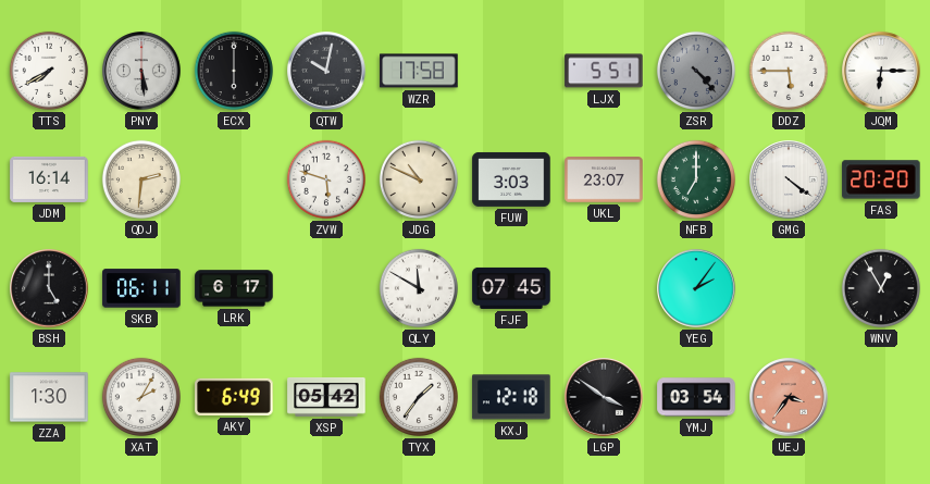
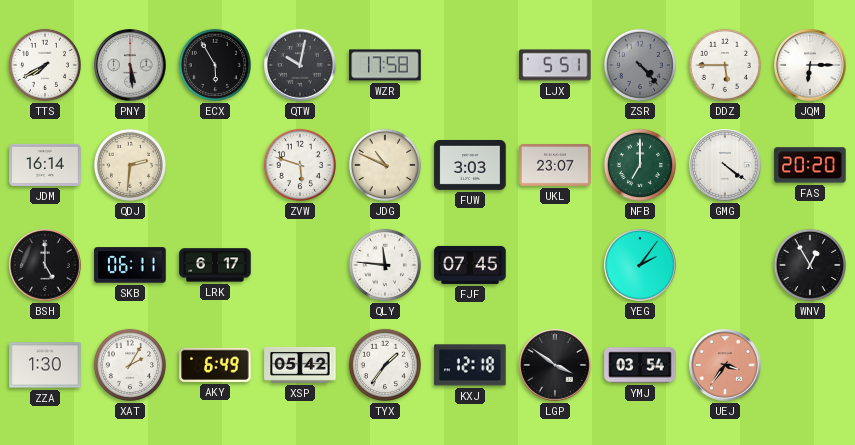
ECX: 6:00 -> 5:55
QLY: 11:50 -> 11:46
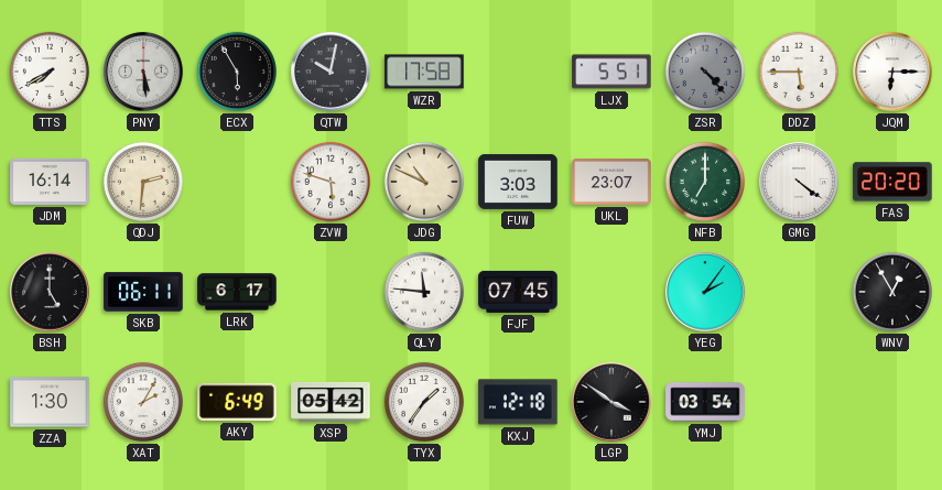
UEJ: 3:36 -> none
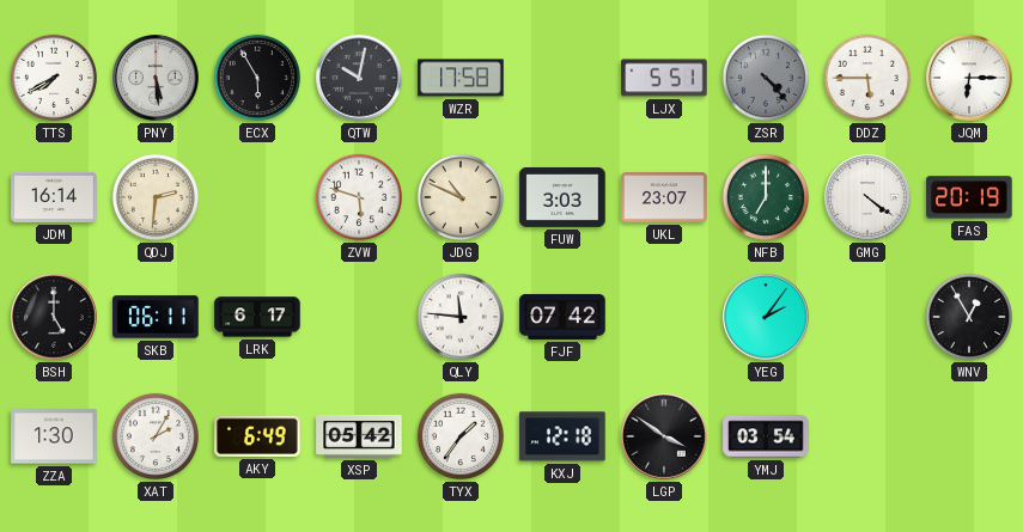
FAS: 20:20 -> 20:19
FJF: 07:45 -> 07:42
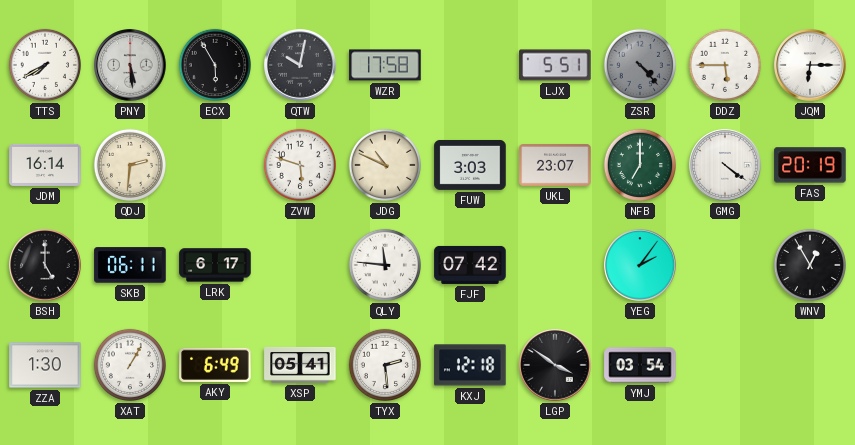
XAT: 2:05 -> 1:05
XSP: 05:42 -> 05:41
TYX: 1:36 -> 2:29
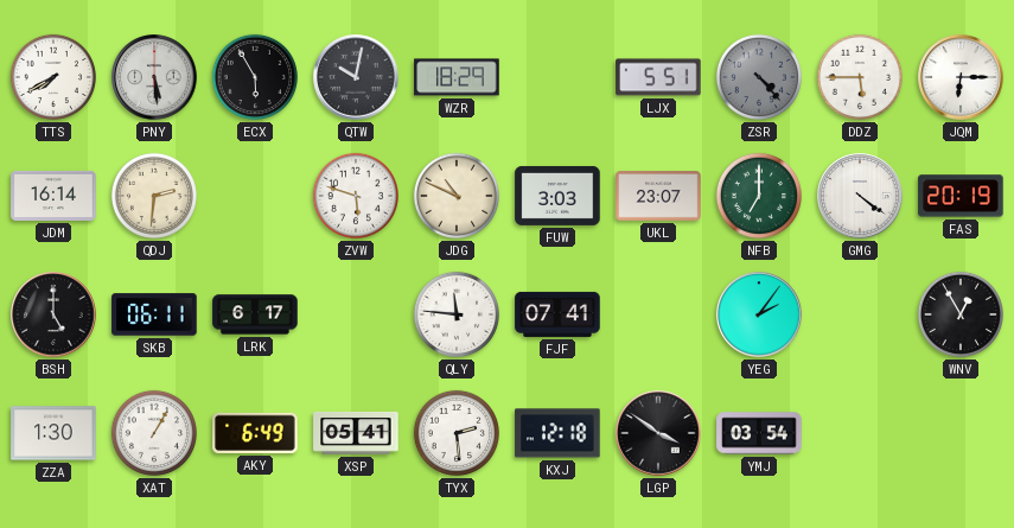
WZR: 17:58 -> 18:29
FJF: 07:42 -> 07:41
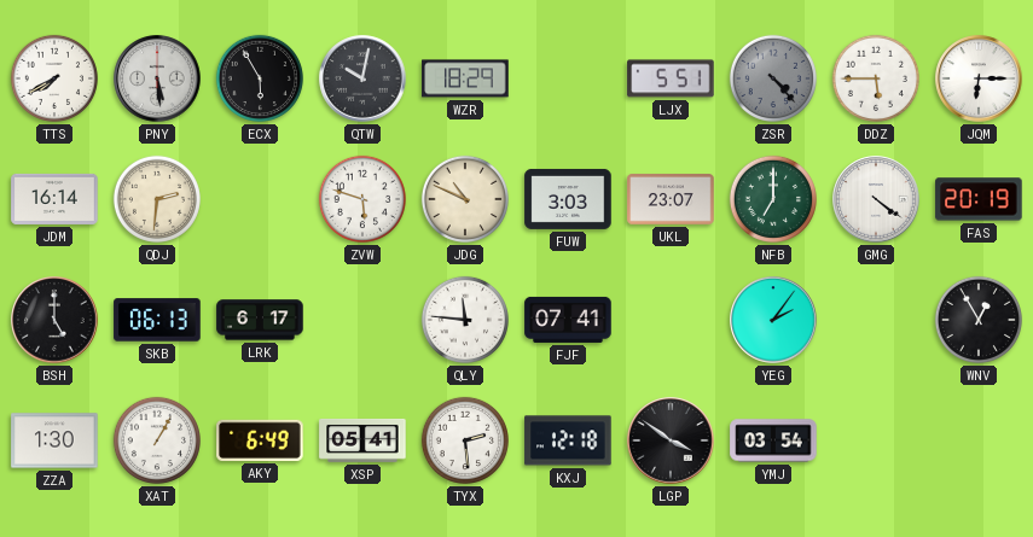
SKB: 06:11 -> 06:13
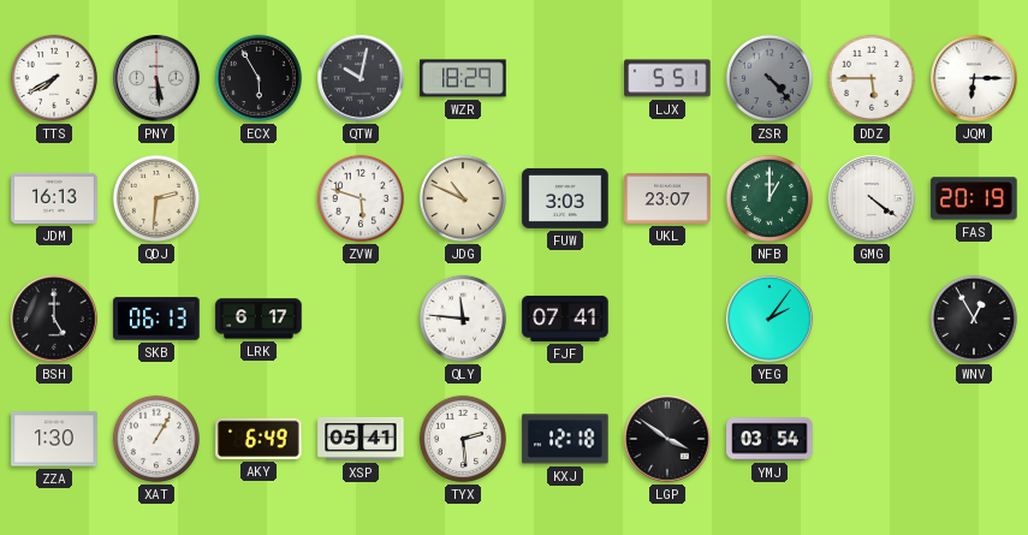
JDM: 16:14 -> 16:13
NFB: 7:00 -> 1:00
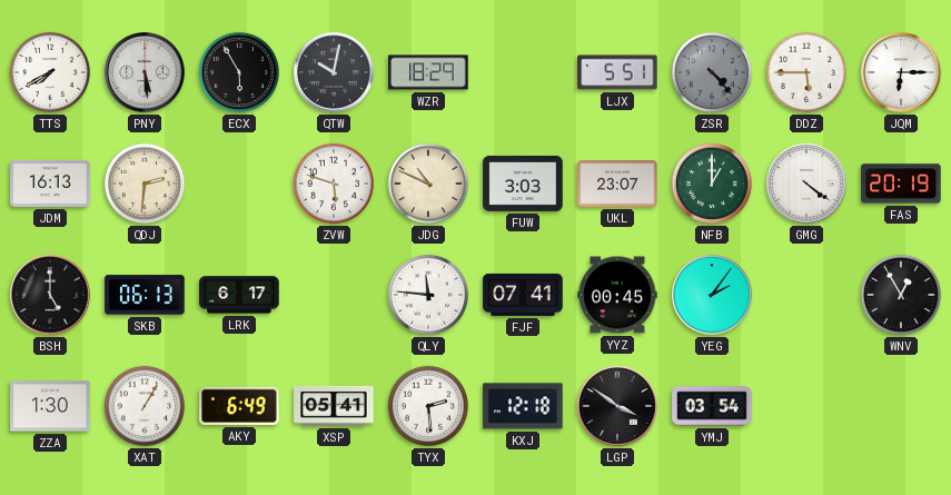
YYZ: none -> 00:45
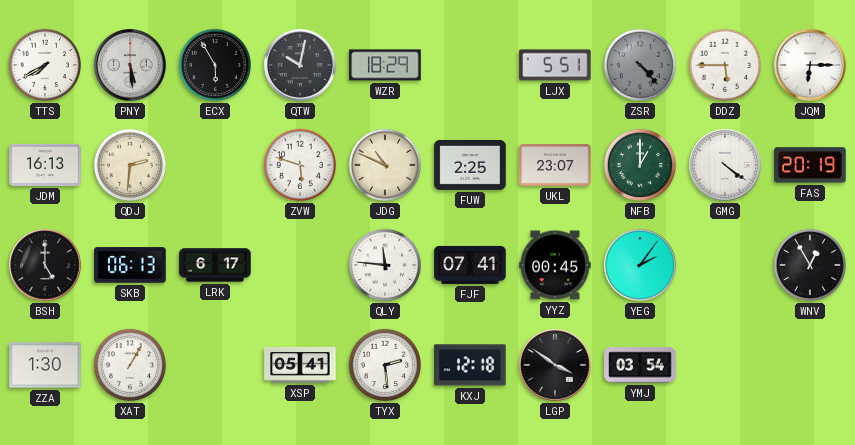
FUW: 3:03 -> 2:25
AKY: 6:49 -> none
